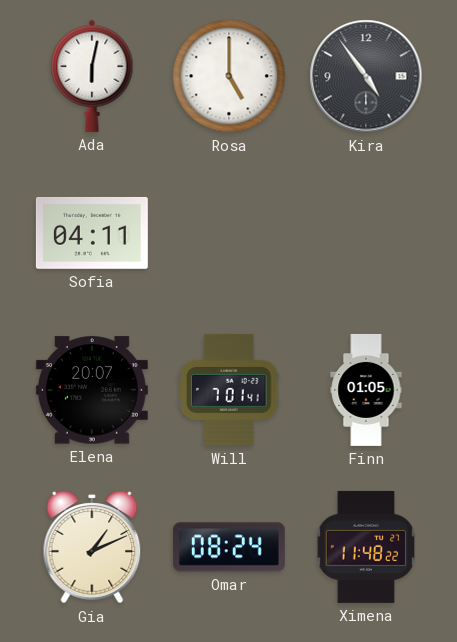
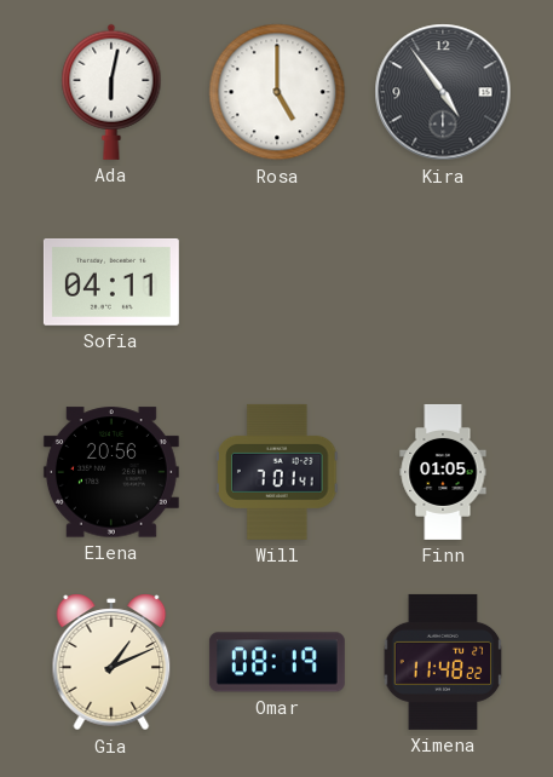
Elena: 20:07 -> 20:56
Omar: 08:24 -> 08:19
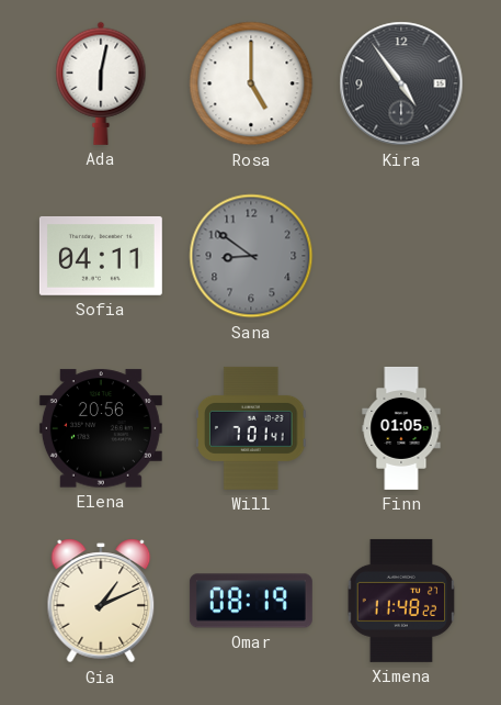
Sana: none -> 8:51
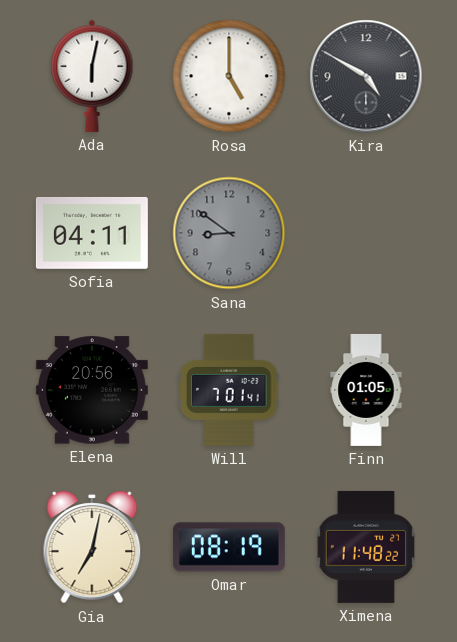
Kira: 4:54 -> 4:50
Gia: 1:11 -> 7:02
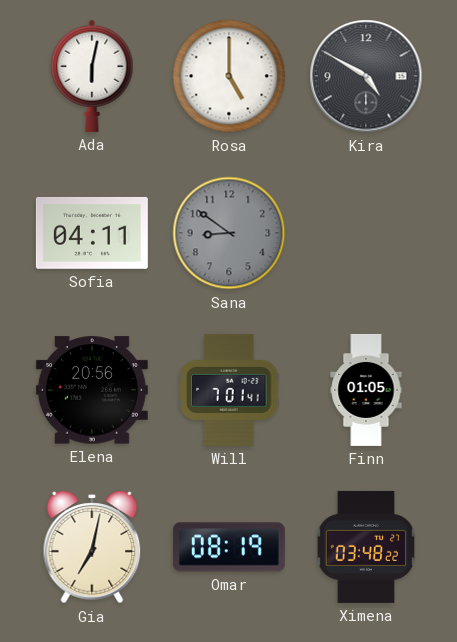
Ximena: 11:48 -> 03:48
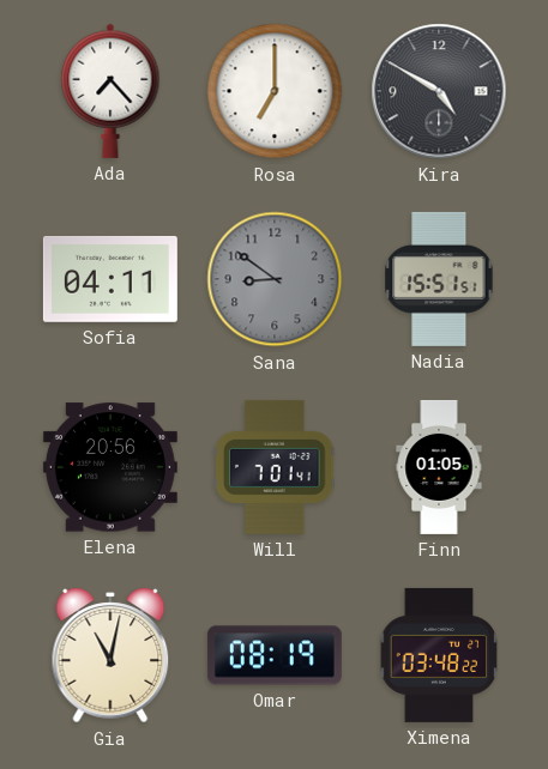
Ada: 6:02 -> 7:23
Rosa: 5:00 -> 7:00
Nadia: none -> 15:51
Gia: 7:02 -> 11:02
